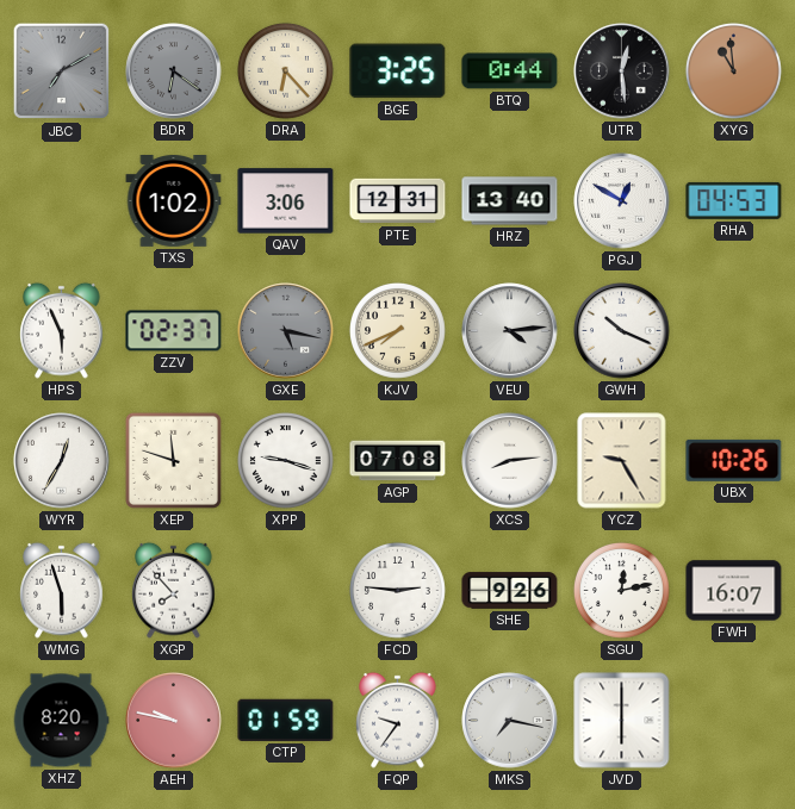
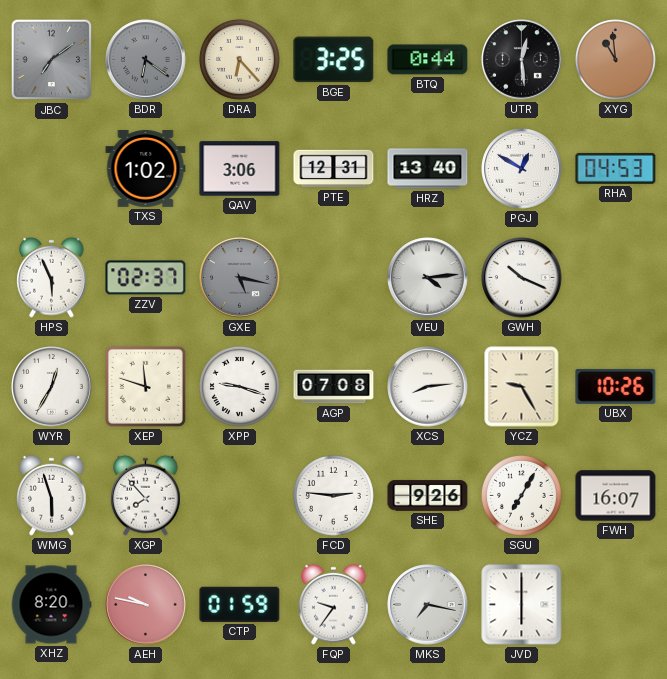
JBC: 7:10 -> 7:09
KJV: 7:41 -> none
SGU: 12:13 -> 7:05
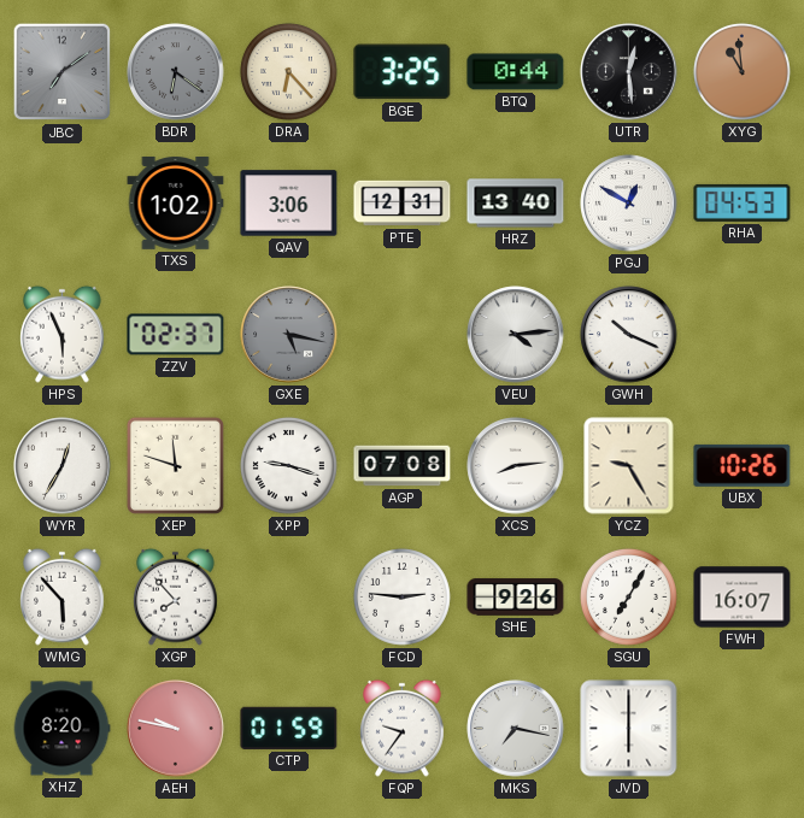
WMG: 5:57 -> 5:53
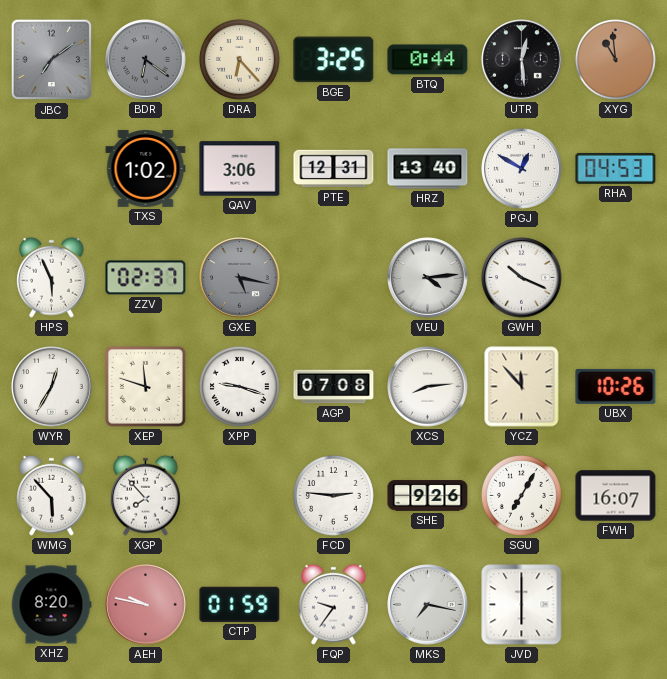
YCZ: 9:25 -> 11:53
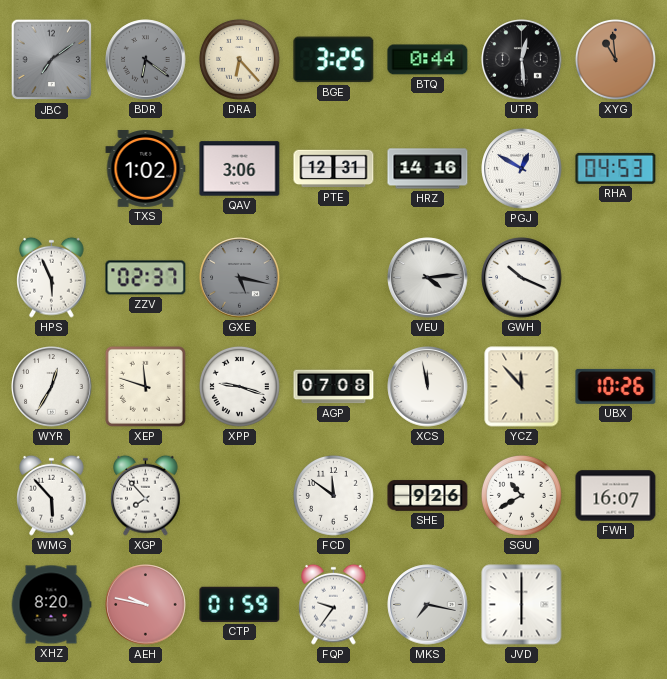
HRZ: 13:40 -> 14:16
XCS: 8:14 -> 11:58
FCD: 2:46 -> 11:51
SGU: 7:05 -> 10:40
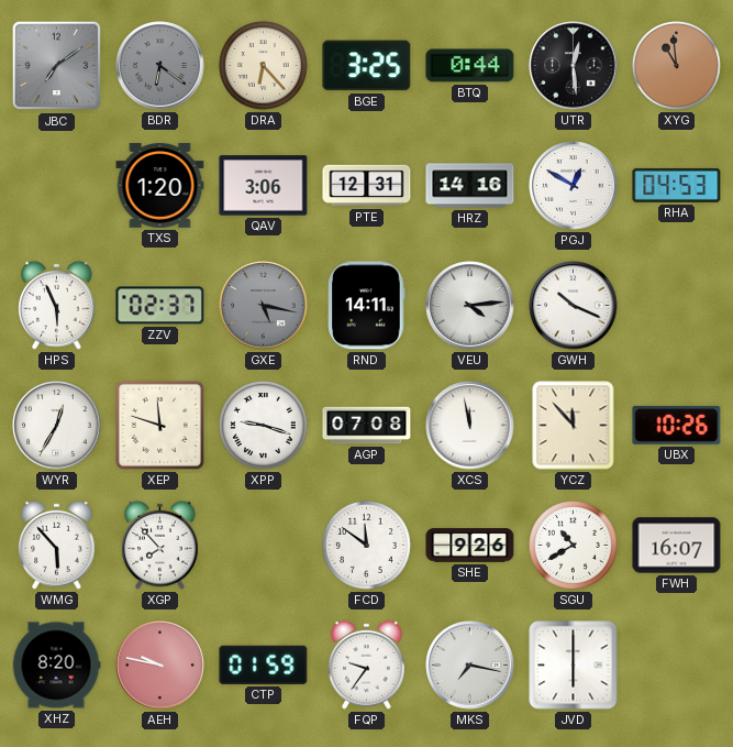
TXS: 1:02 -> 1:20
RND: none -> 14:11
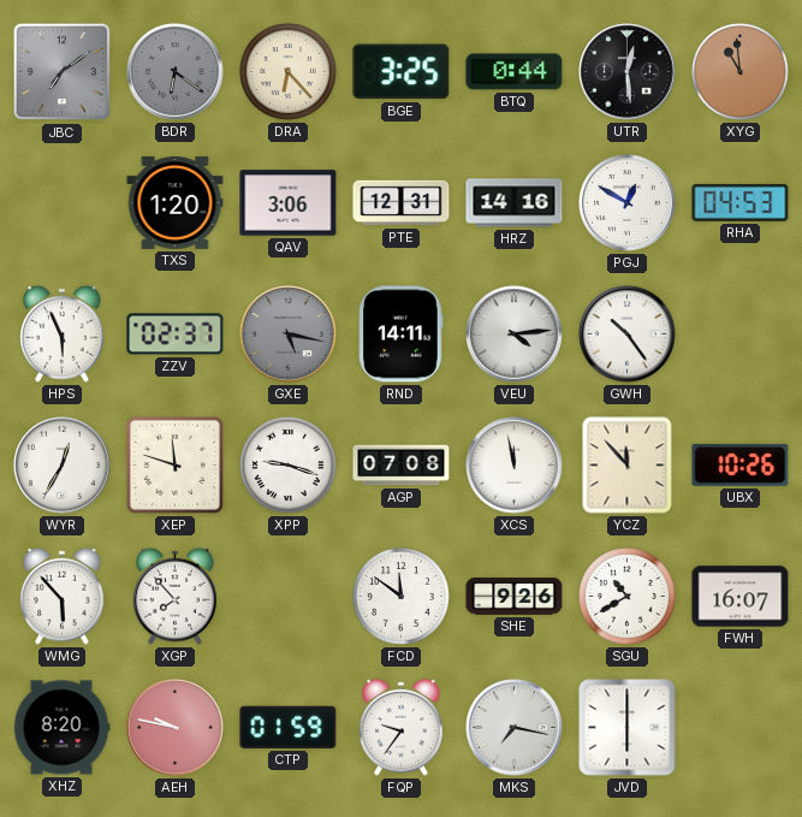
GWH: 10:19 -> 10:24
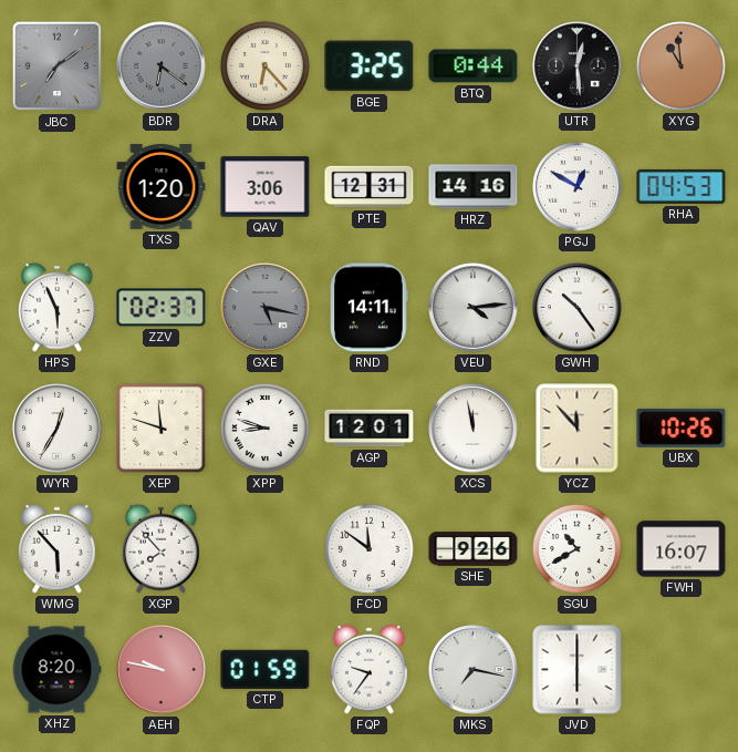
XPP: 9:18 -> 8:48
AGP: 07:08 -> 12:01
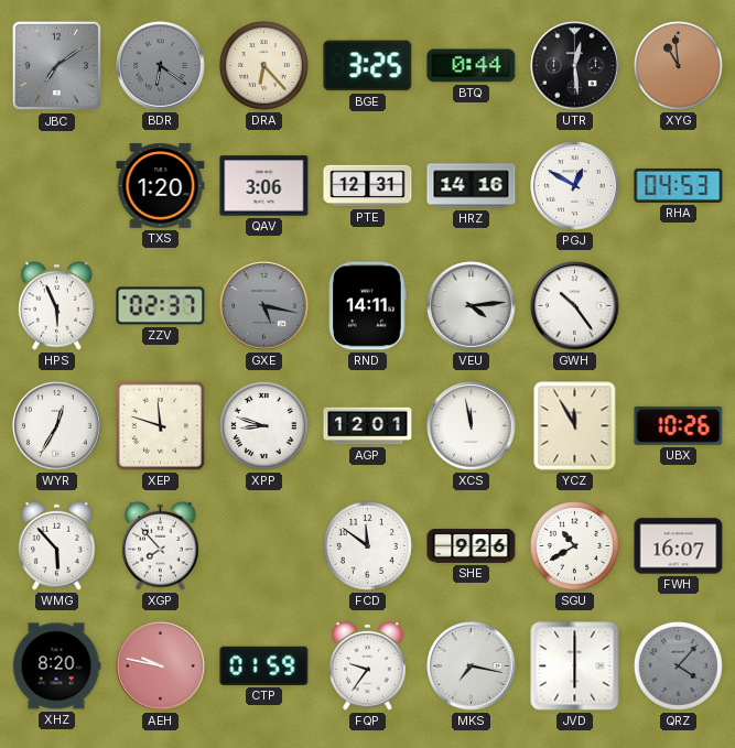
YCZ: 11:53 -> 11:55
QRZ: none -> 4:07
